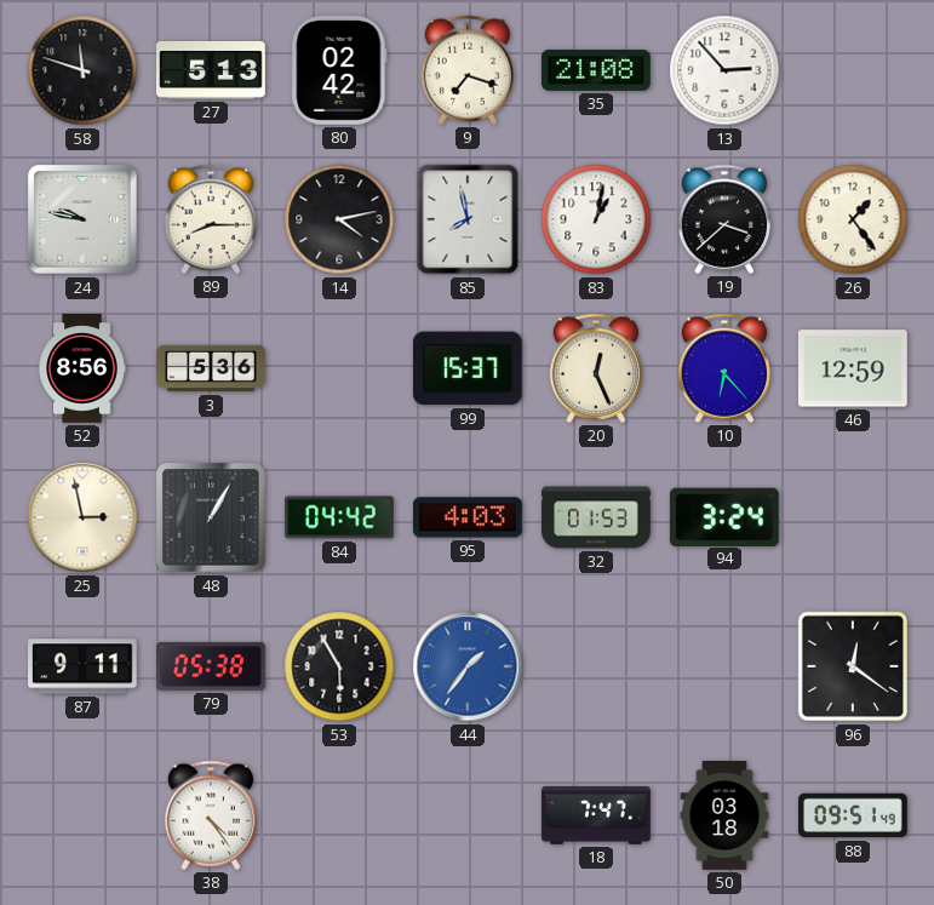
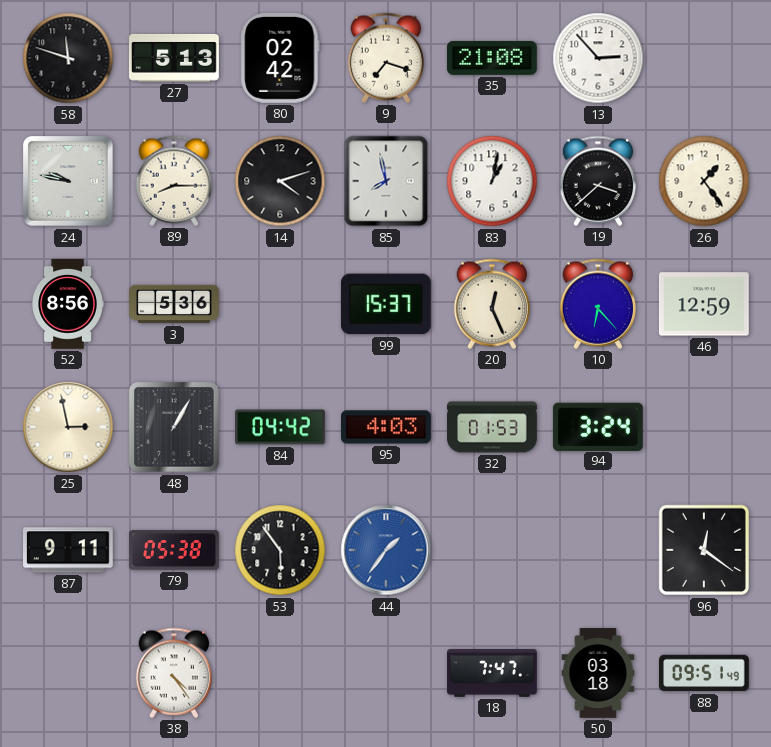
14: 4:13 -> 4:12
53: 5:55 -> 5:54
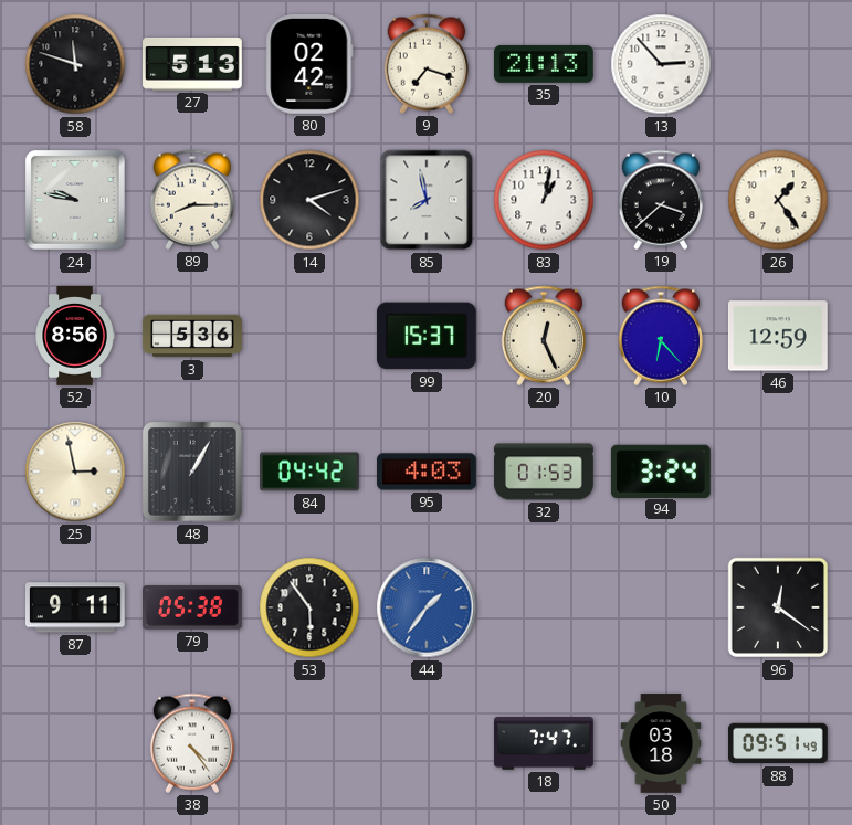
35: 21:08 -> 21:13
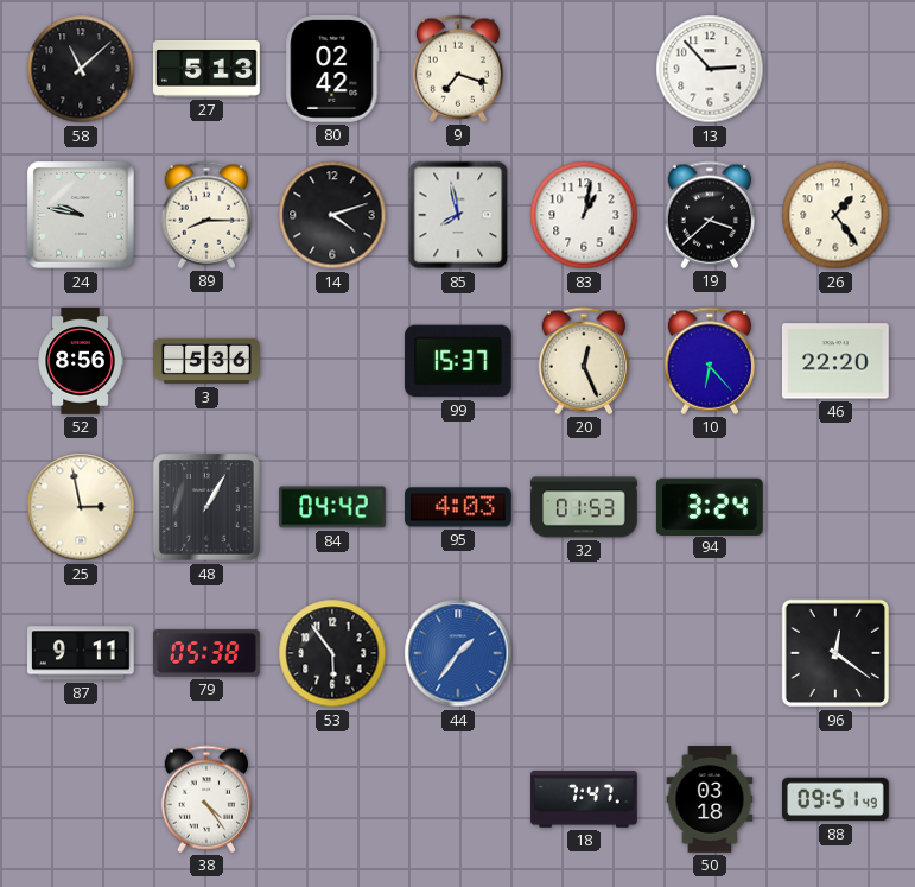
58: 11:48 -> 11:08
35: 21:13 -> none
46: 12:59 -> 22:20
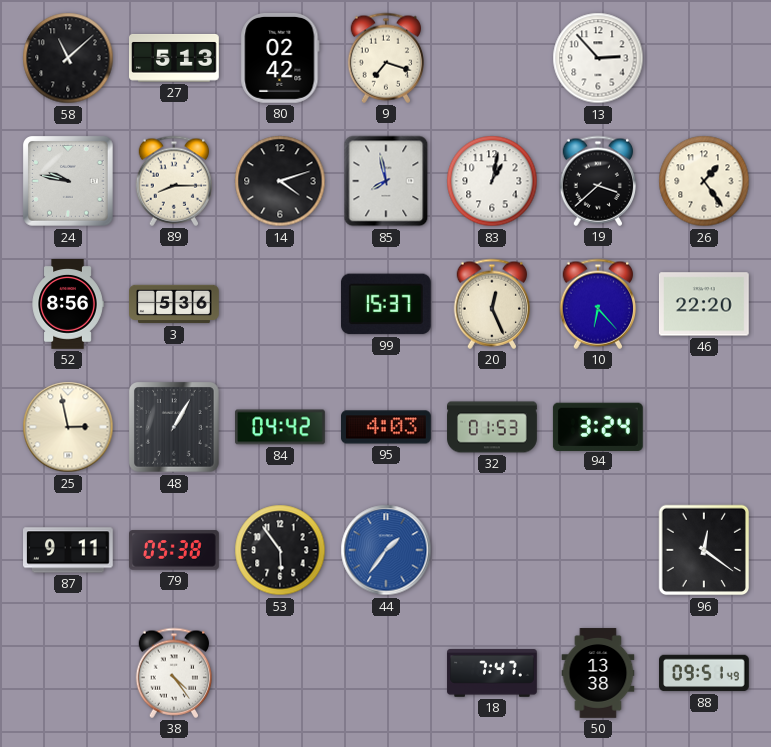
50: 03:18 -> 13:38
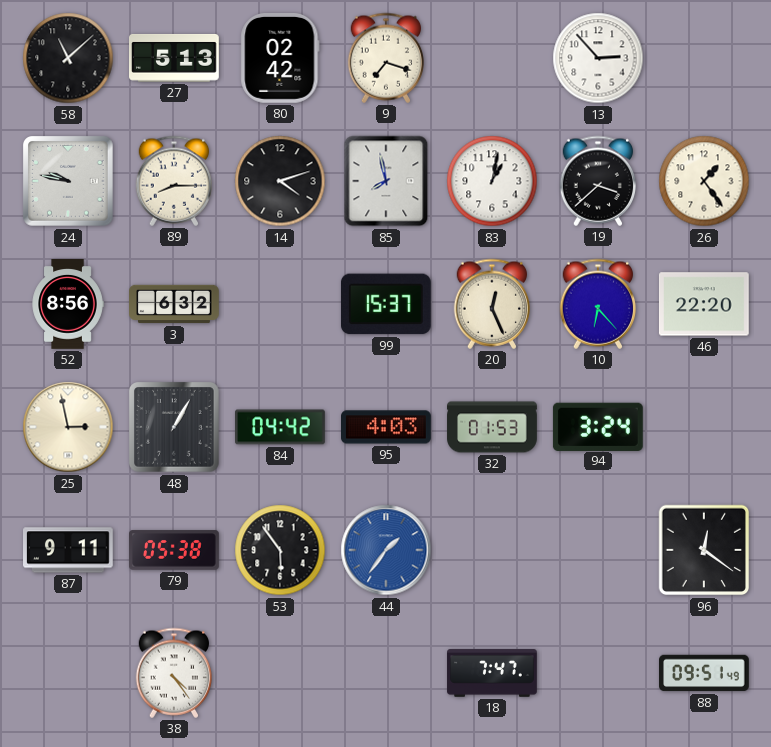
3: 5:36 -> 6:32
50: 13:38 -> none
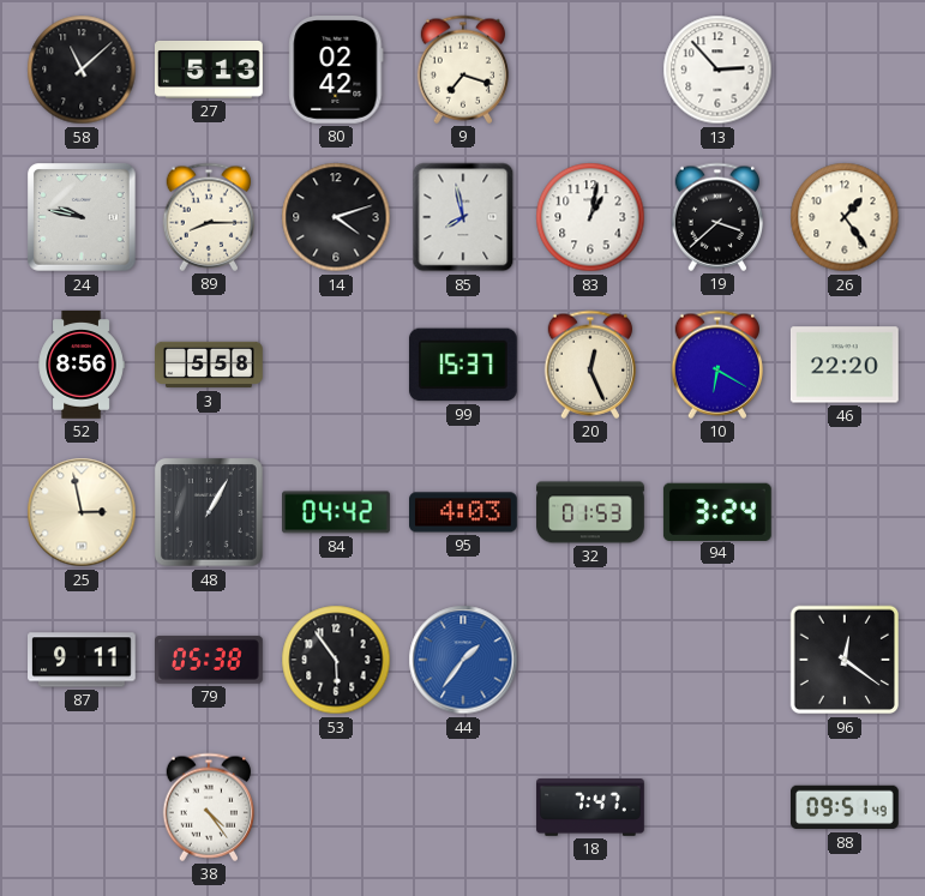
3: 6:32 -> 5:58
10: 6:23 -> 6:20
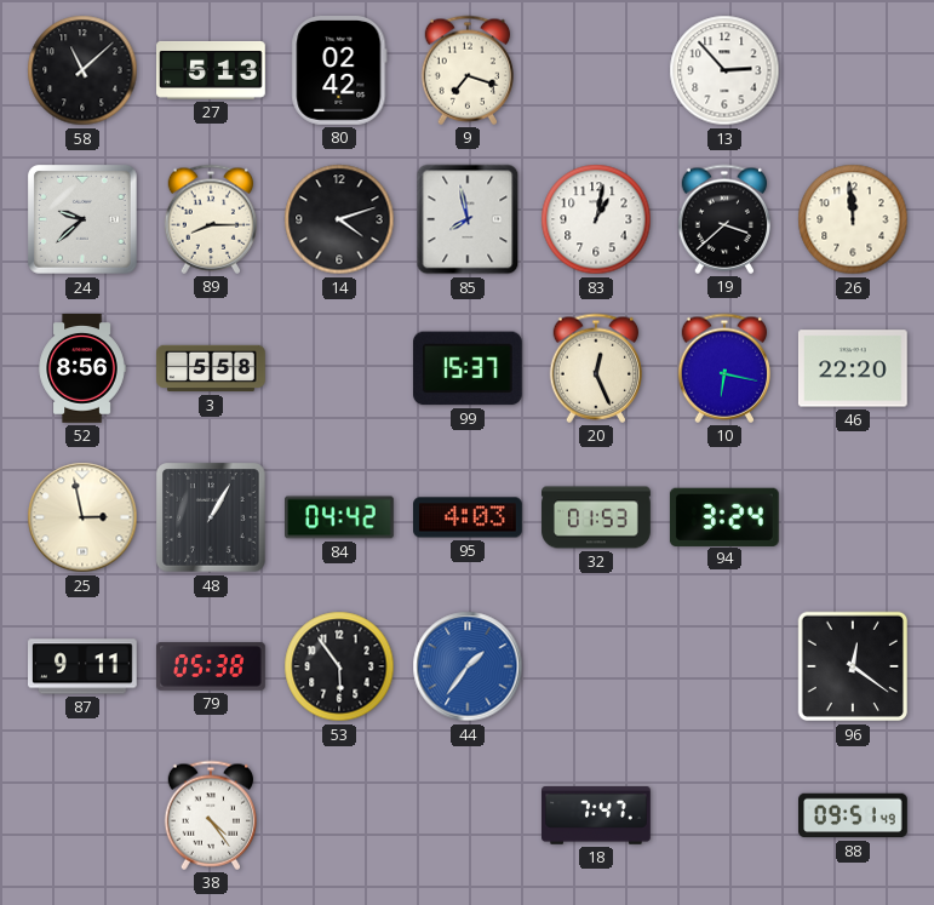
24: 9:47 -> 9:38
26: 1:24 -> 11:59
10: 6:20 -> 6:17
